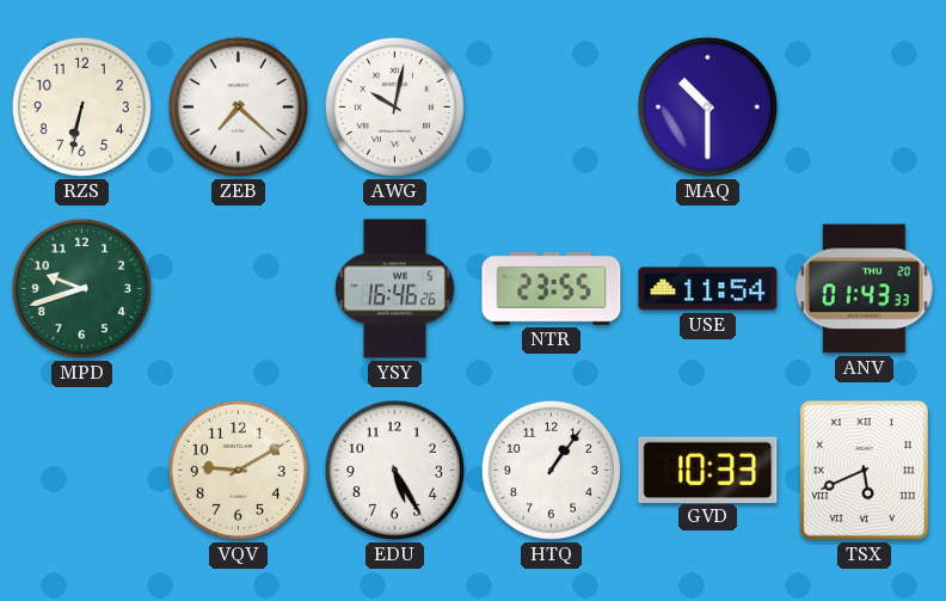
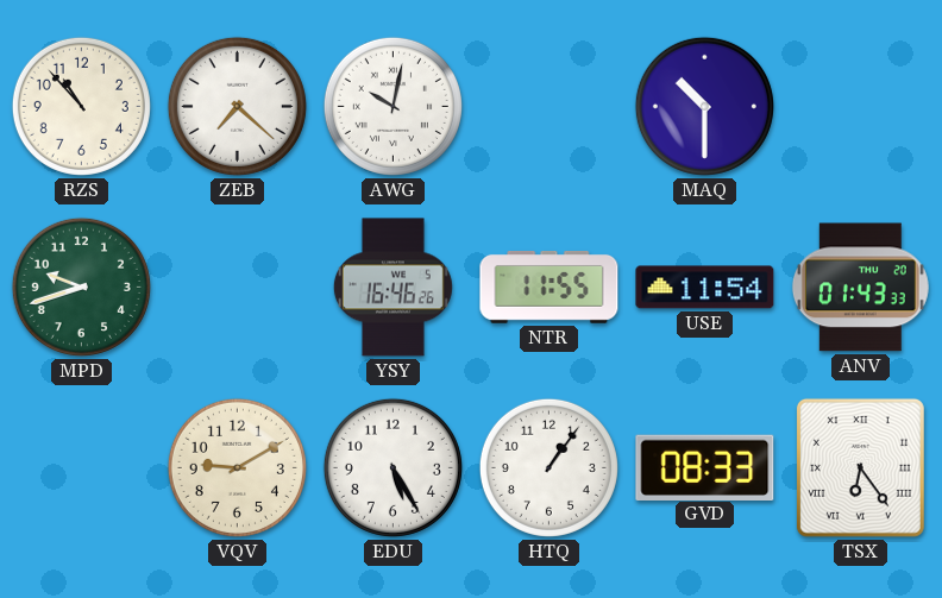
RZS: 6:32 -> 10:53
NTR: 23:55 -> 11:55
GVD: 10:33 -> 08:33
TSX: 5:41 -> 6:24
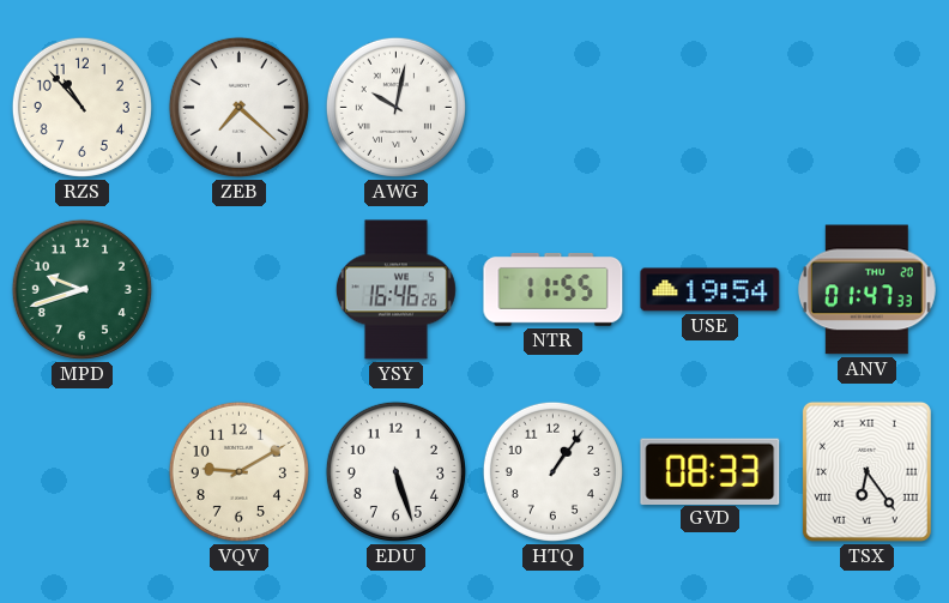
MAQ: 10:30 -> none
USE: 11:54 -> 19:54
ANV: 01:43 -> 01:47
EDU: 5:25 -> 5:27
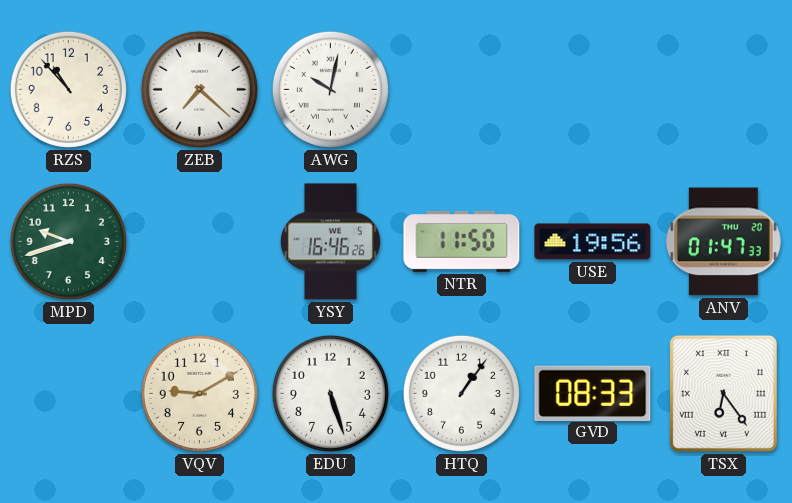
NTR: 11:55 -> 11:50
USE: 19:54 -> 19:56
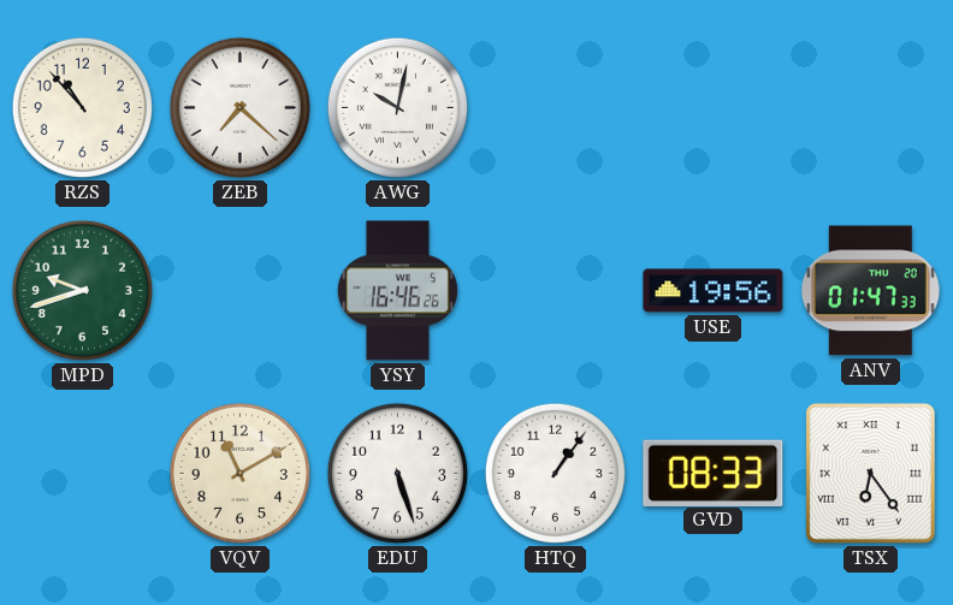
NTR: 11:50 -> none
VQV: 9:10 -> 11:10
